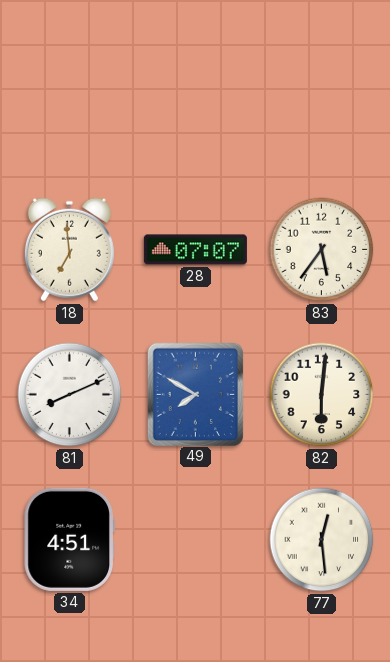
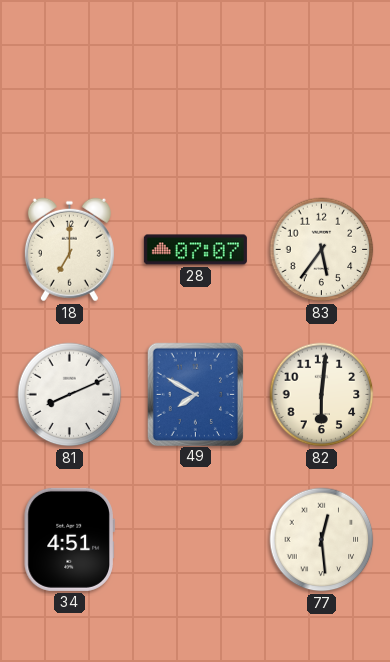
18: 6:59 -> 7:00
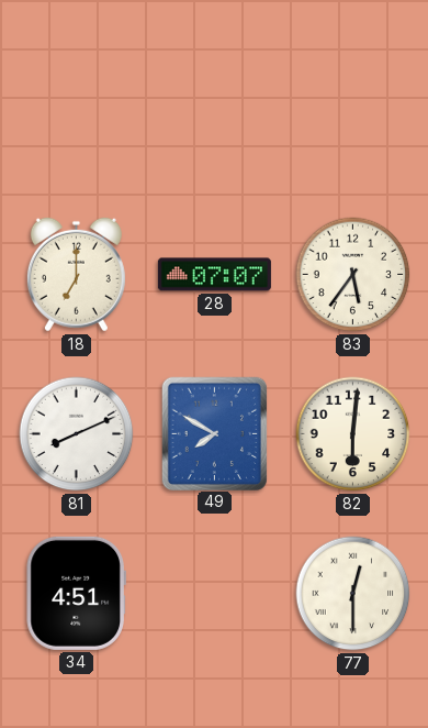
77: 12:29 -> 12:30
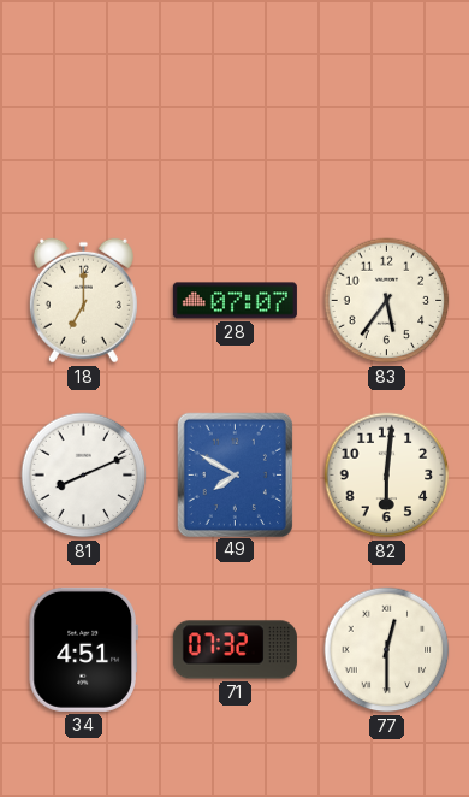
71: none -> 07:32
